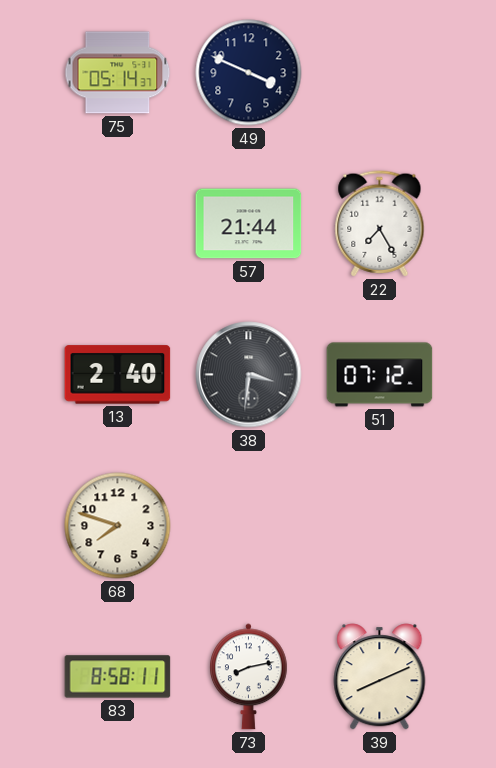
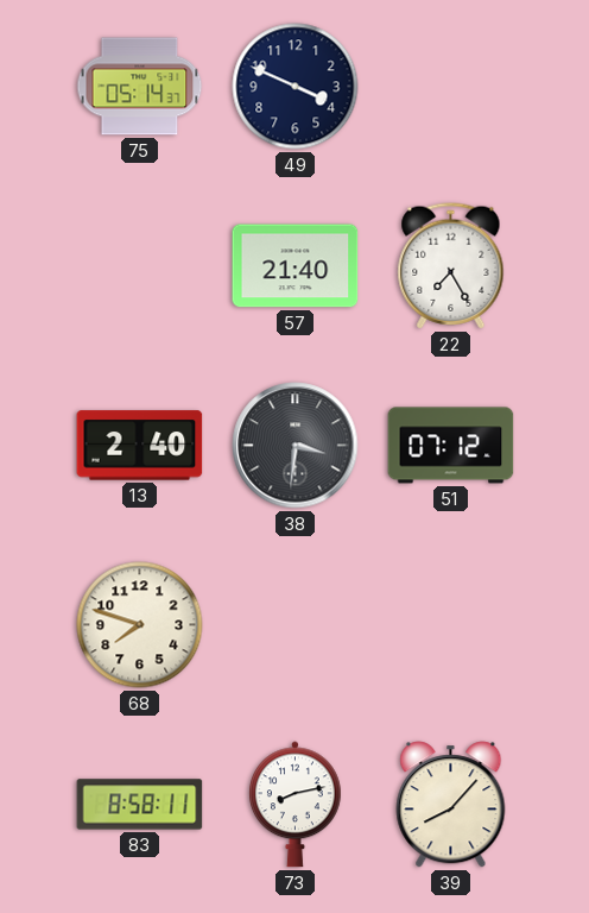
57: 21:44 -> 21:40
39: 8:11 -> 8:07
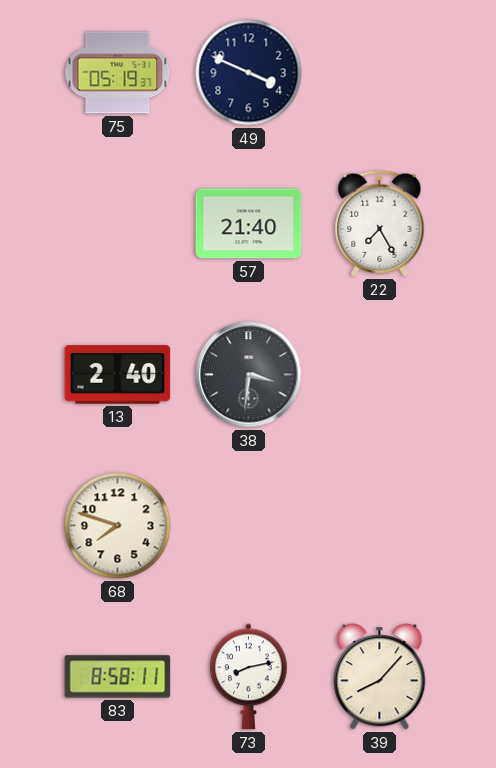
75: 05:14 -> 05:19
51: 07:12 -> none
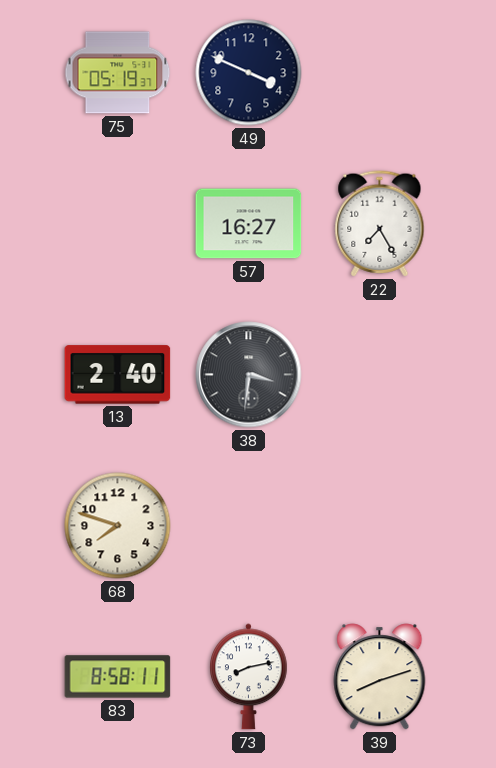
57: 21:40 -> 16:27
39: 8:07 -> 8:12
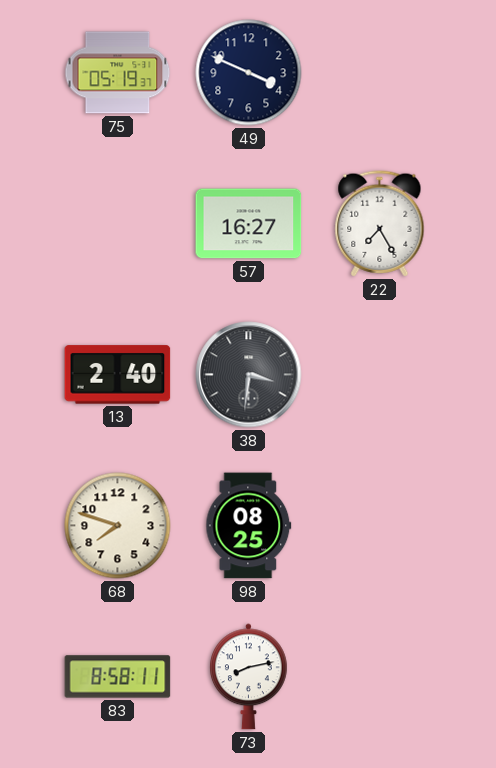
98: none -> 08:25
39: 8:12 -> none
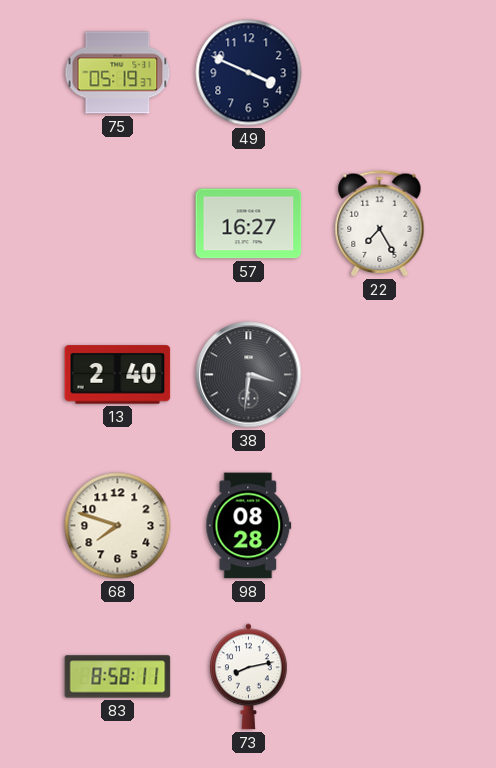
98: 08:25 -> 08:28
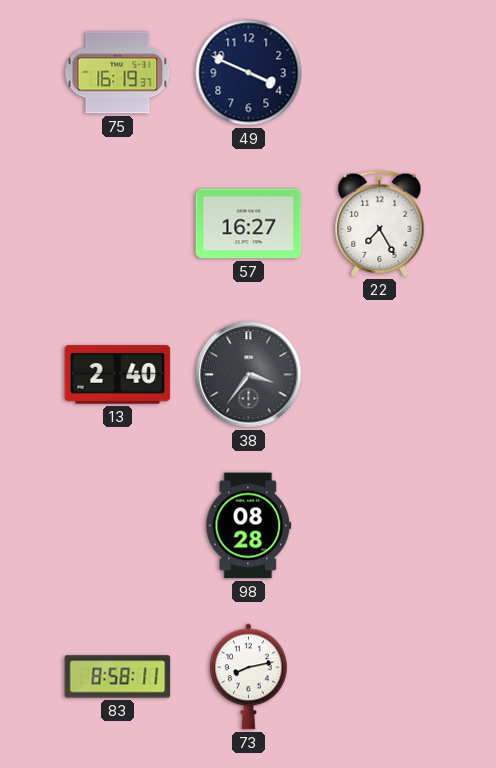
75: 05:19 -> 16:19
38: 3:31 -> 3:36
68: 7:48 -> none
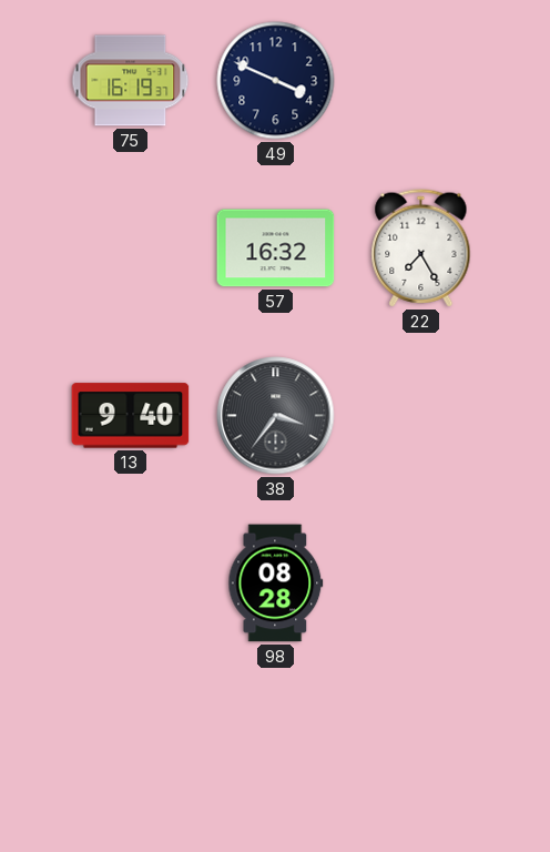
57: 16:27 -> 16:32
13: 2:40 -> 9:40
83: 8:58 -> none
73: 8:13 -> none
